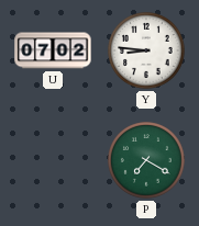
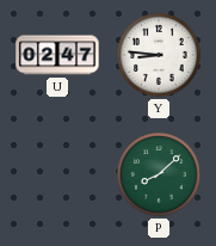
U: 07:02 -> 02:47
P: 7:20 -> 8:08
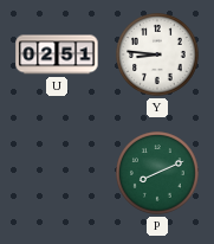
U: 02:47 -> 02:51
P: 8:08 -> 8:11
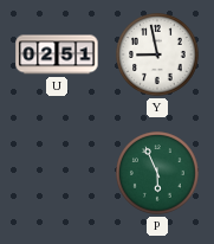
Y: 8:46 -> 8:58
P: 8:11 -> 5:56
